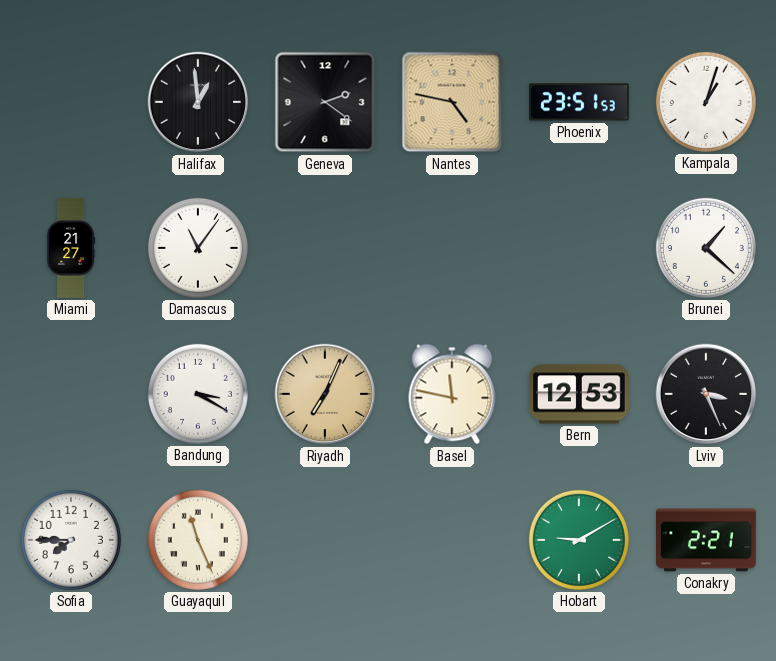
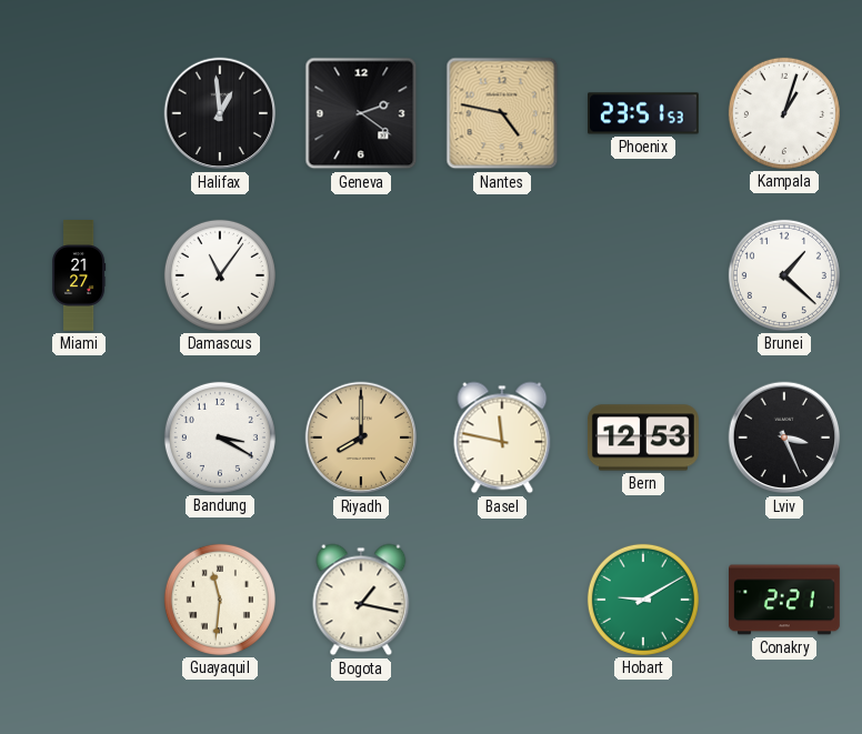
Riyadh: 7:04 -> 8:00
Sofia: 7:45 -> none
Guayaquil: 11:26 -> 11:31
Bogota: none -> 1:17
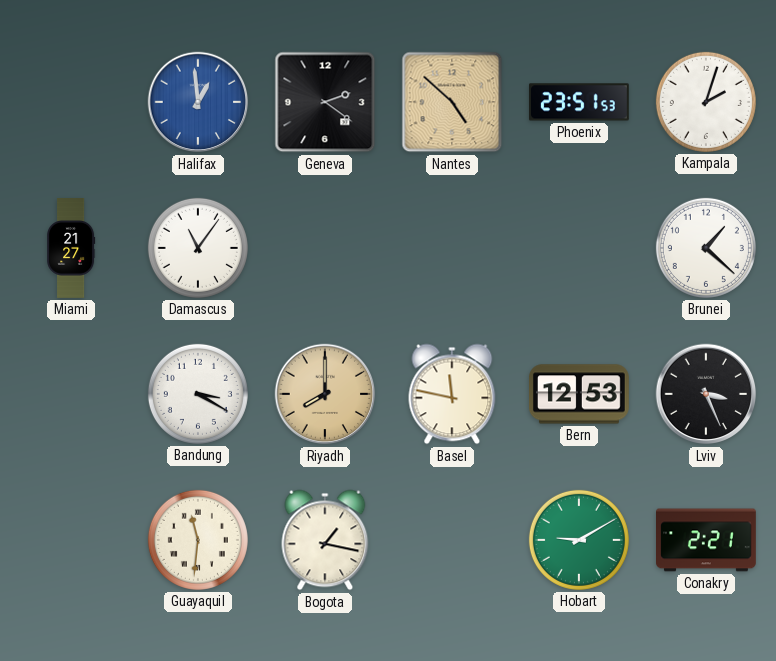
Halifax dial: black -> blue
Nantes: 4:47 -> 4:52
Kampala: 1:03 -> 2:03
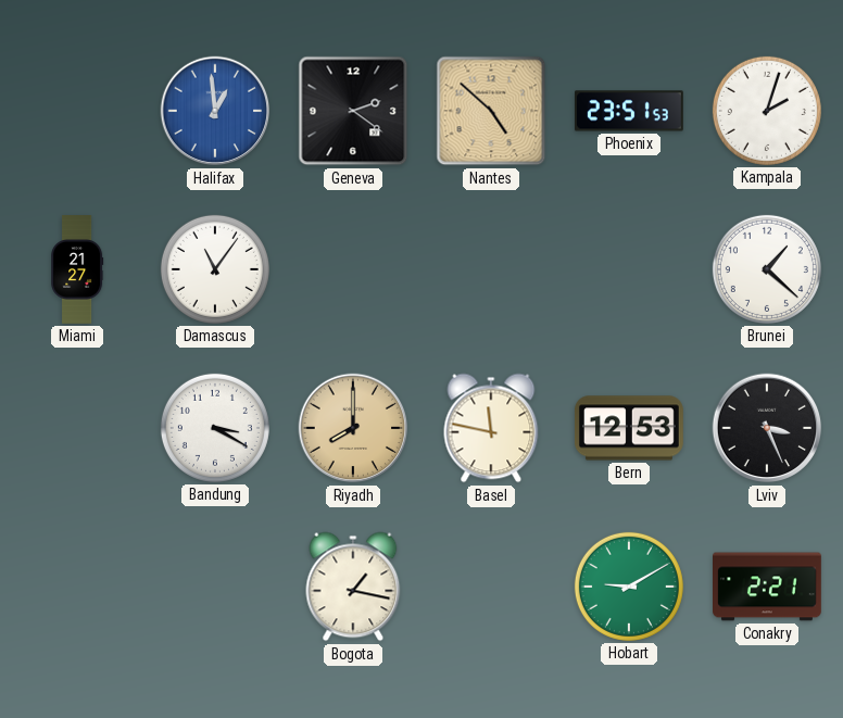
Guayaquil: 11:31 -> none
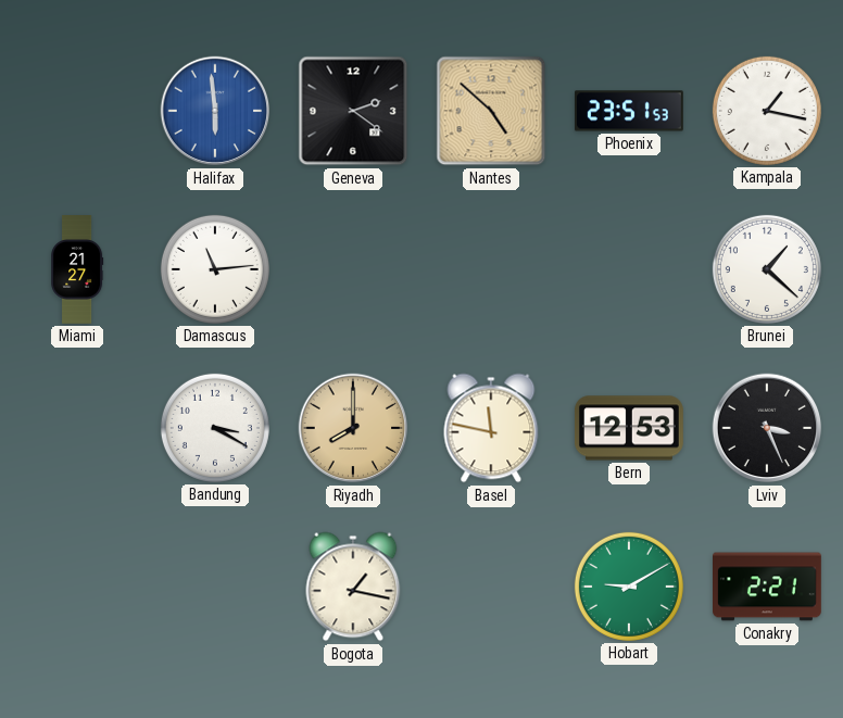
Halifax: 12:59 -> 5:59
Kampala: 2:03 -> 1:17
Damascus: 11:06 -> 11:14
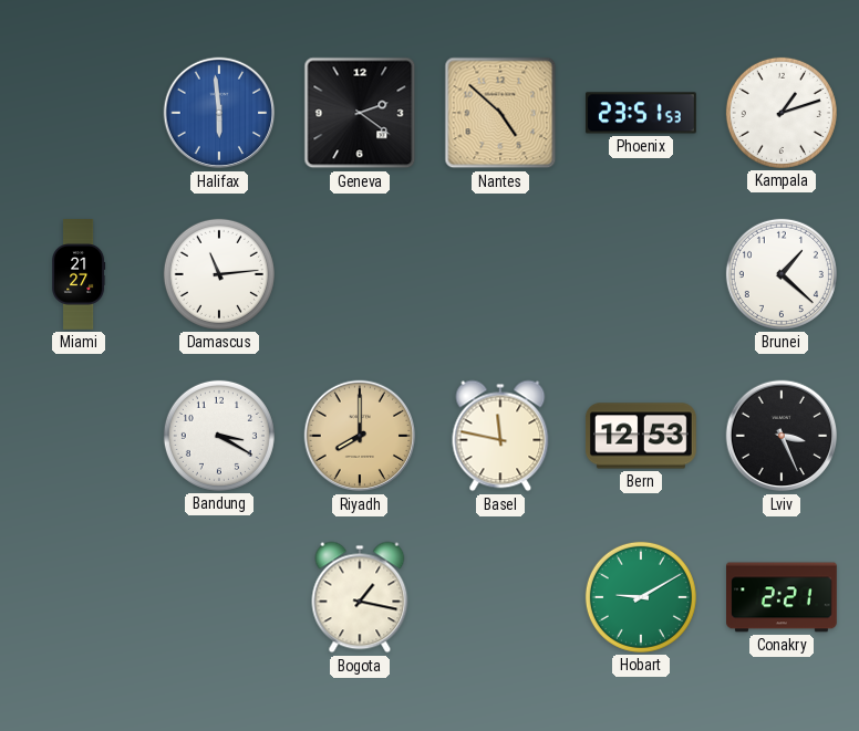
Kampala: 1:17 -> 1:12
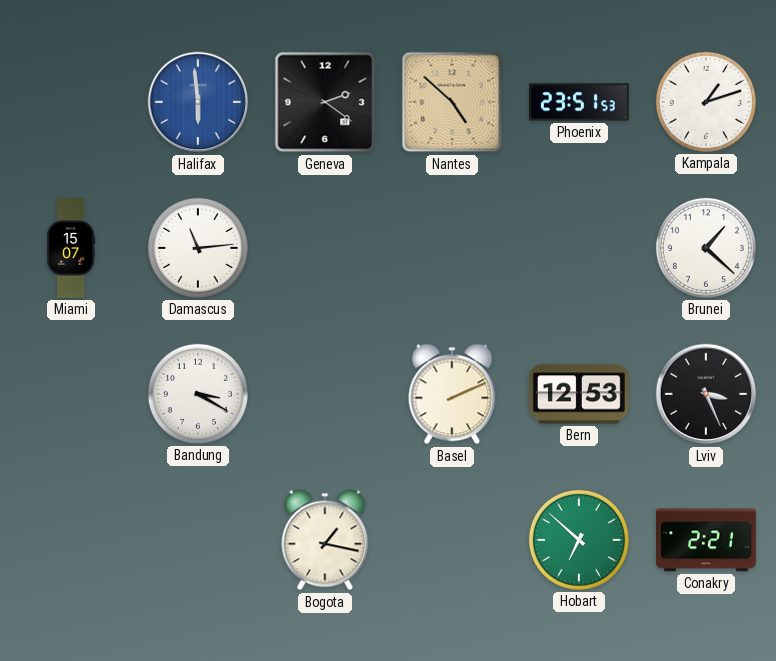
Miami: 21:27 -> 15:07
Riyadh: 8:00 -> none
Basel: 11:47 -> 2:11
Hobart: 9:10 -> 6:52
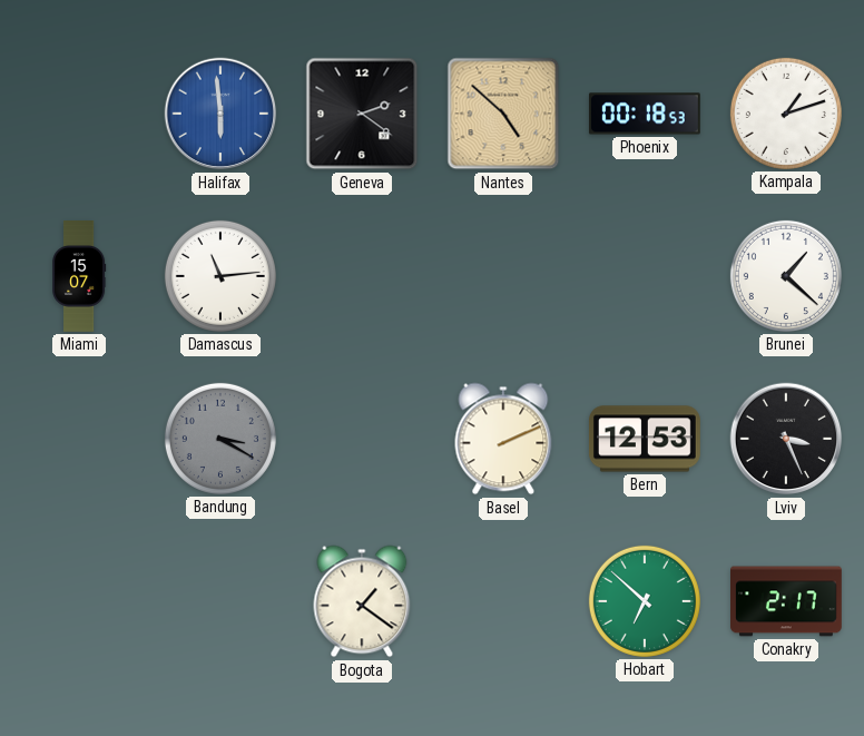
Phoenix: 23:51 -> 00:18
Bandung dial: white -> grey
Bogota: 1:17 -> 1:21
Conakry: 2:21 -> 2:17
